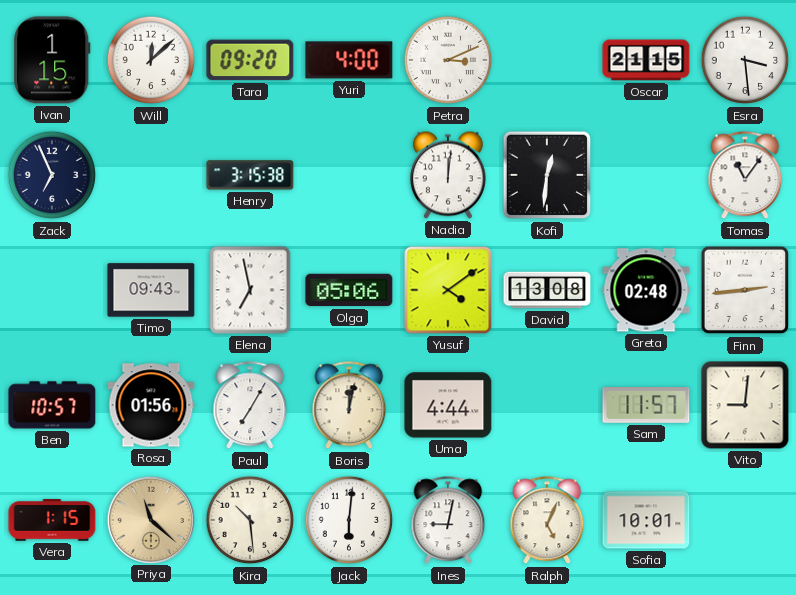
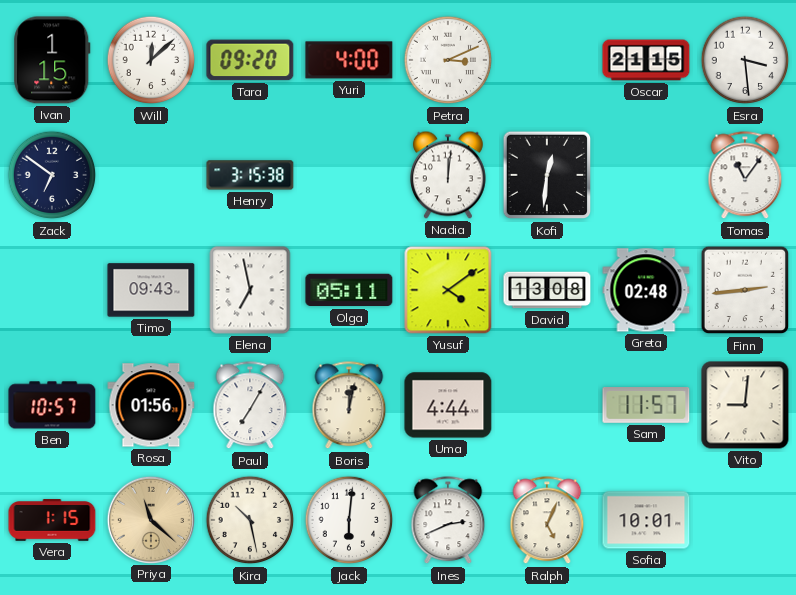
Zack: 6:56 -> 6:51
Olga: 05:06 -> 05:11
Kira: 10:29 -> 10:28
Ines: 9:02 -> 2:41
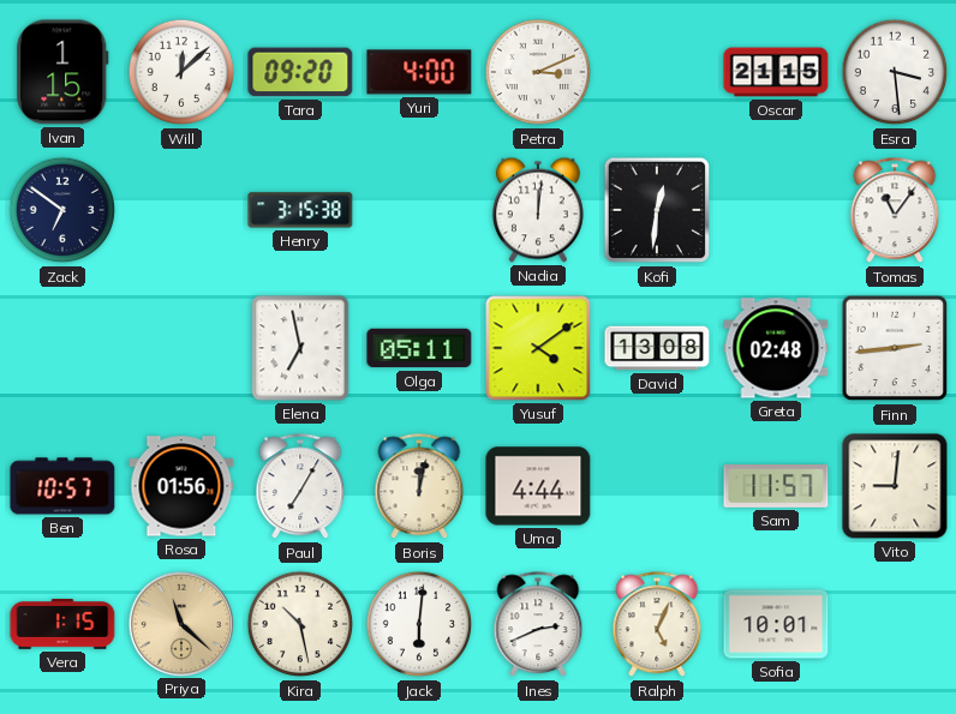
Timo: 09:43 -> none
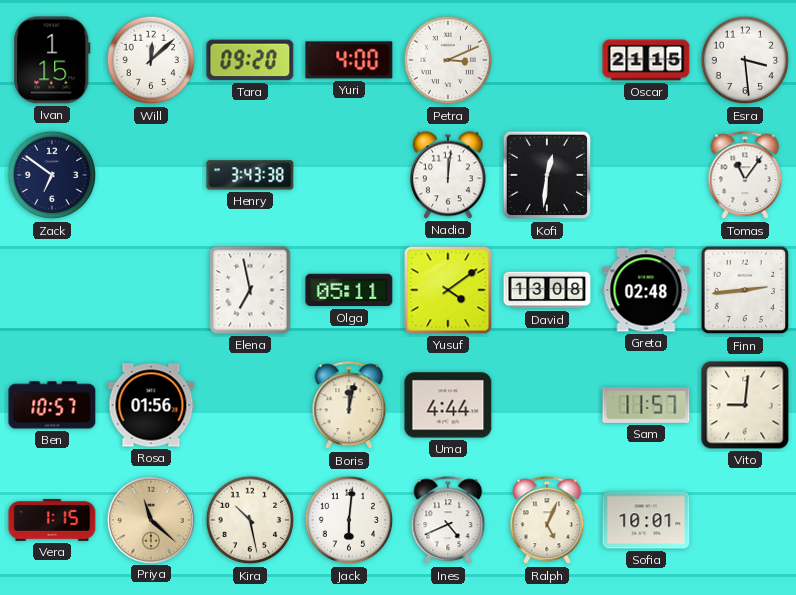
Henry: 3:15 -> 3:43
Paul: 7:05 -> none
Ines: 2:41 -> 4:41
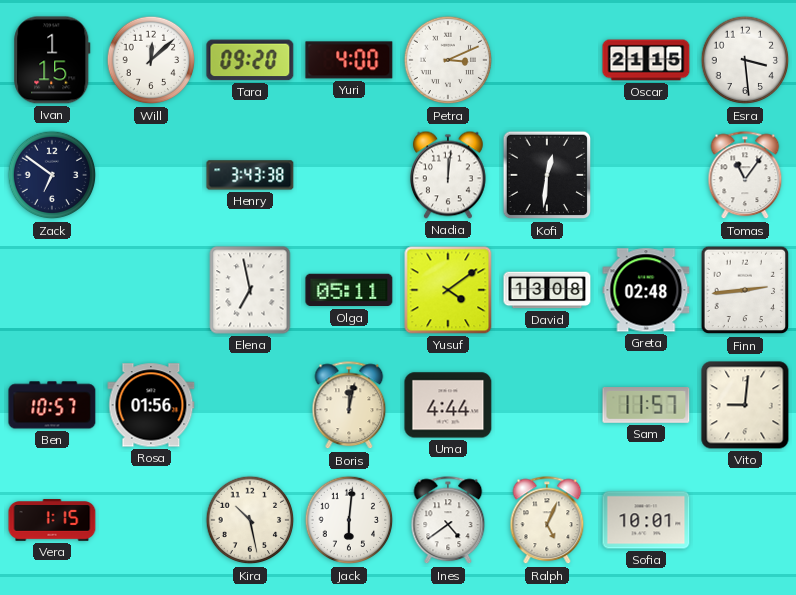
Priya: 11:22 -> none
Ines: 4:41 -> 4:39
